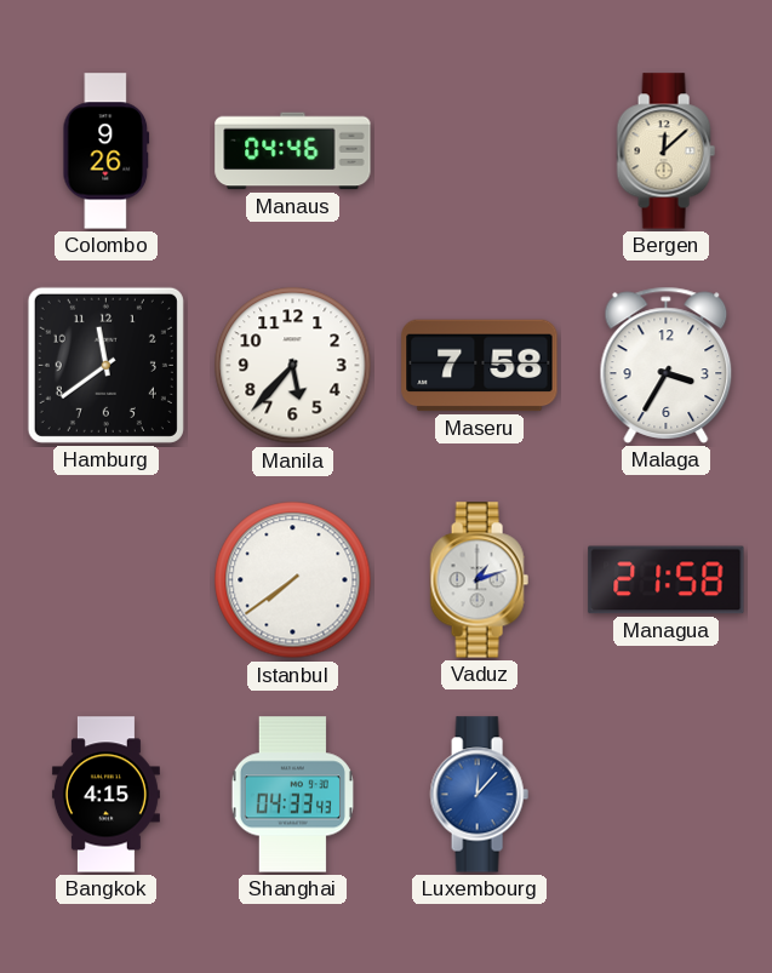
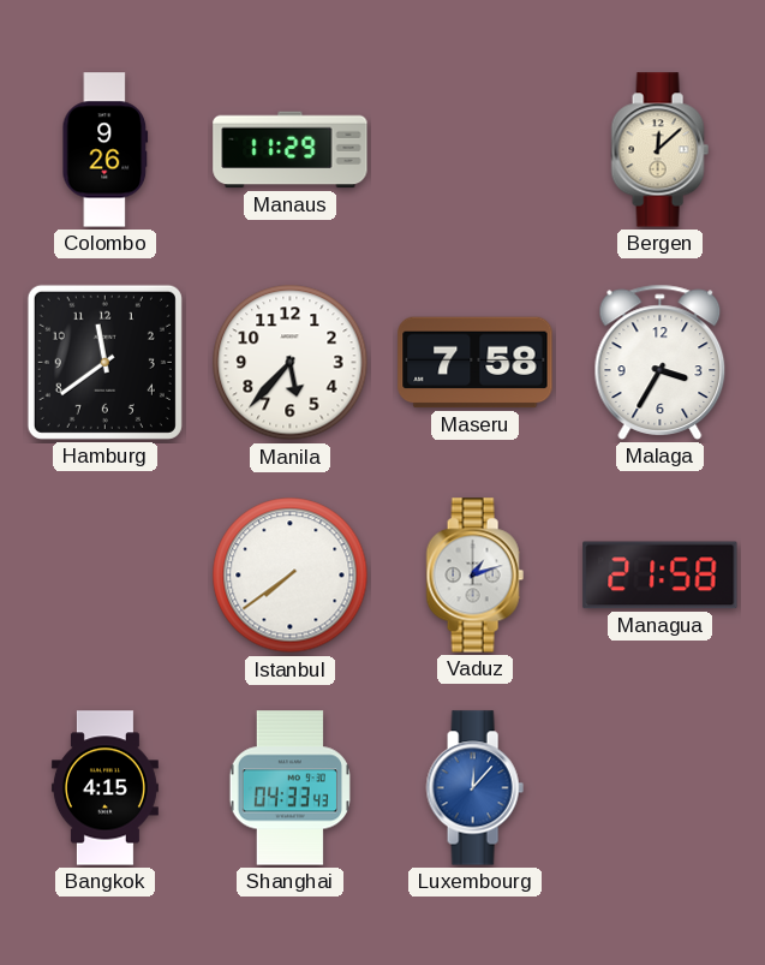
Manaus: 04:46 -> 11:29
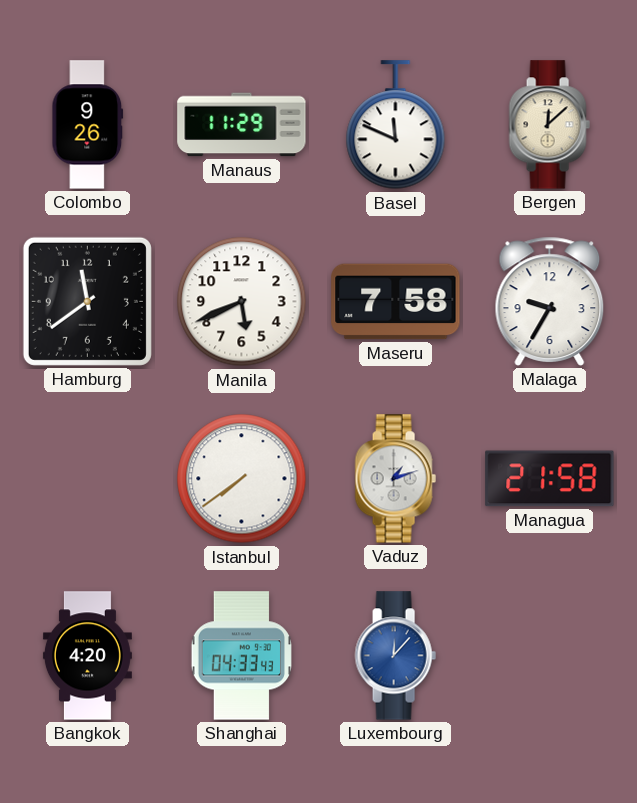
Basel: none -> 11:49
Manila: 5:37 -> 5:41
Malaga: 3:35 -> 9:35
Bangkok: 4:15 -> 4:20
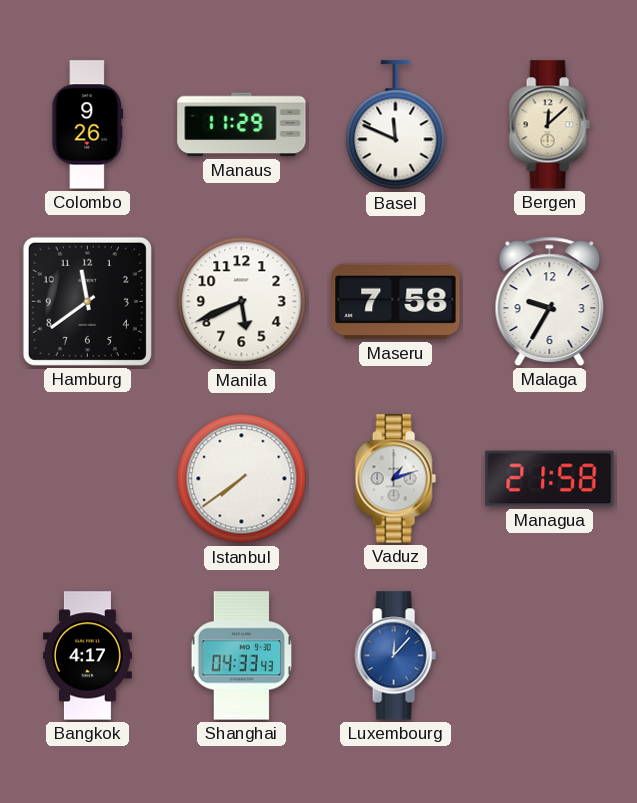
Bangkok: 4:20 -> 4:17
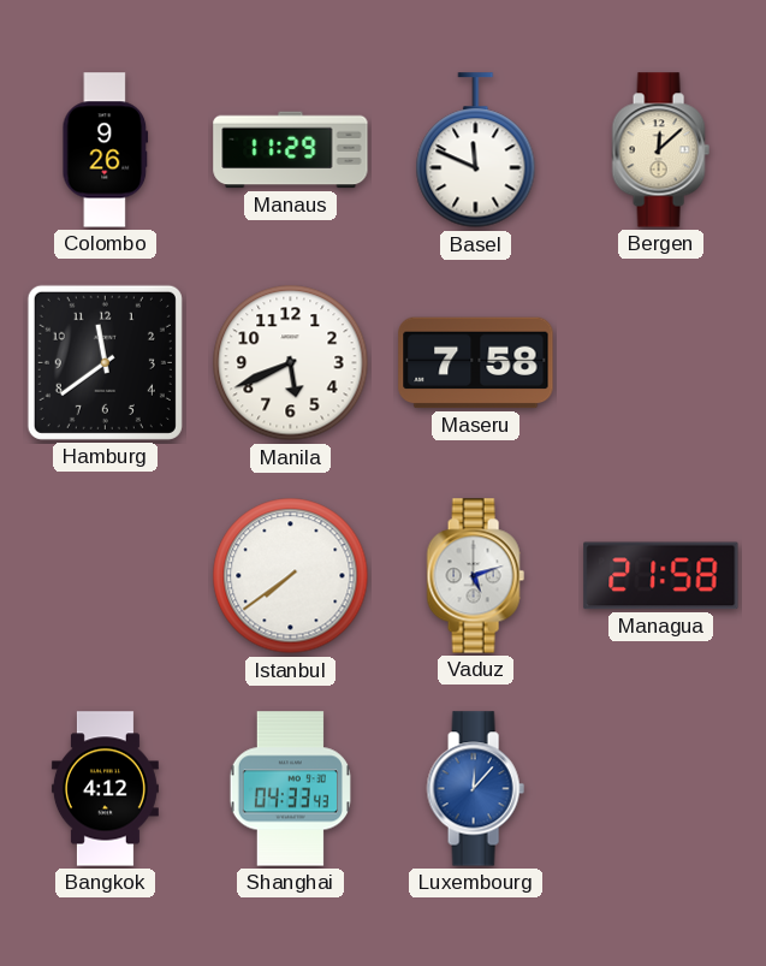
Malaga: 9:35 -> none
Vaduz: 1:12 -> 5:12
Bangkok: 4:17 -> 4:12
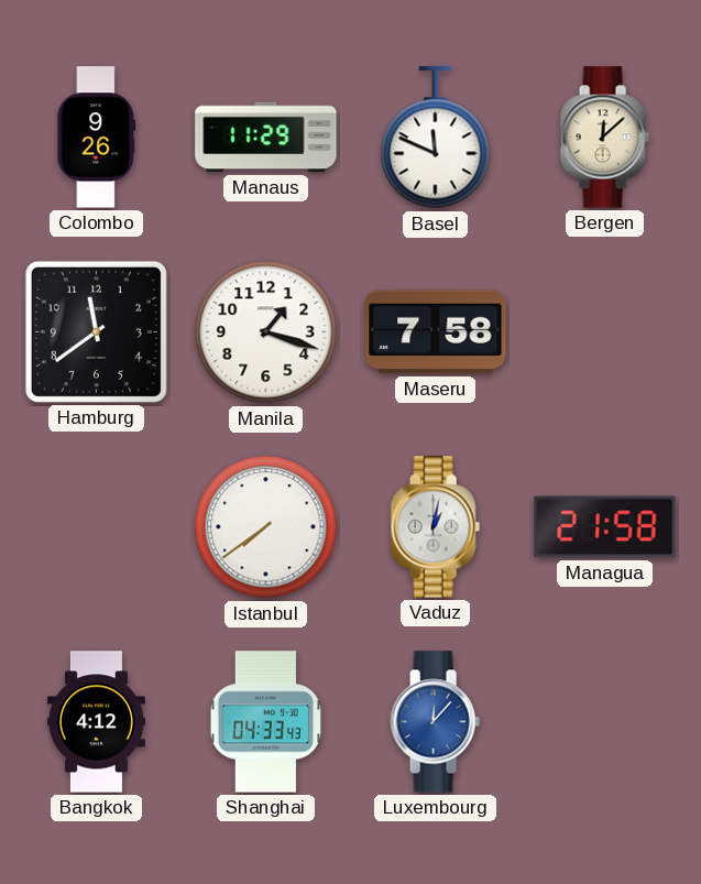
Manila: 5:41 -> 1:18
Vaduz: 5:12 -> 1:02
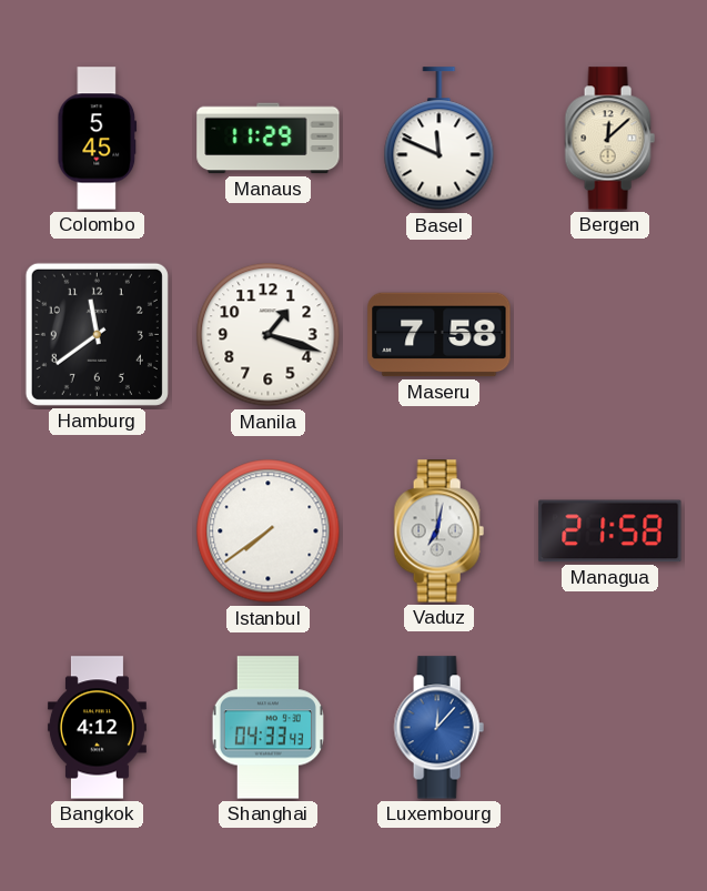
Colombo: 9:26 -> 5:45
Vaduz: 1:02 -> 7:02
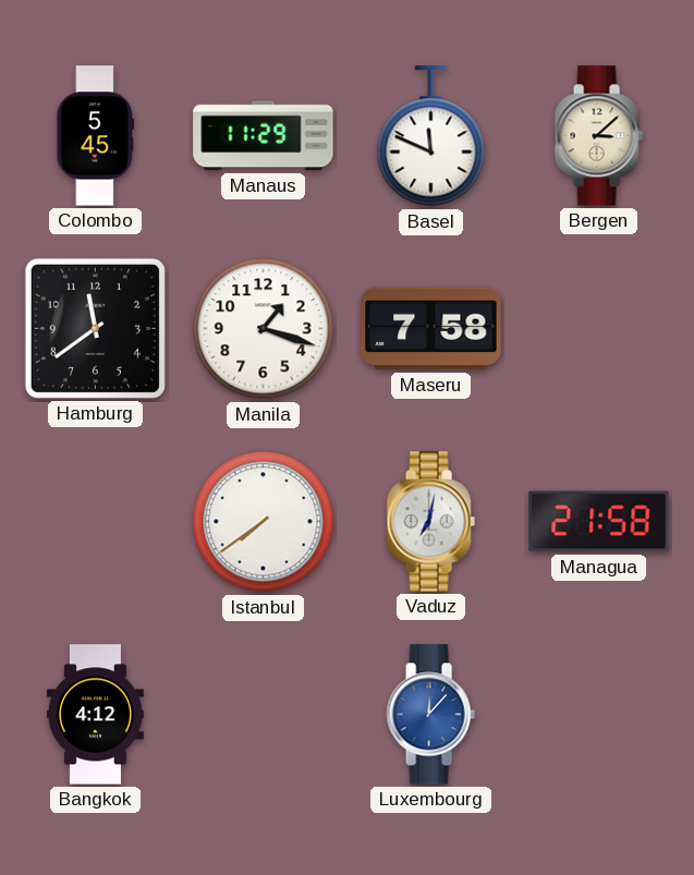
Bergen: 12:08 -> 3:08
Shanghai: 04:33 -> none
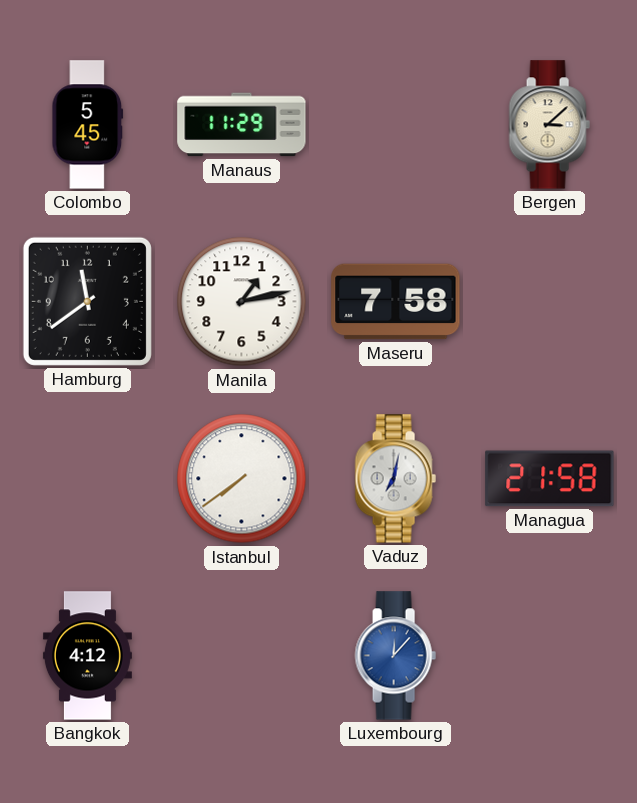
Basel: 11:49 -> none
Manila: 1:18 -> 1:13
